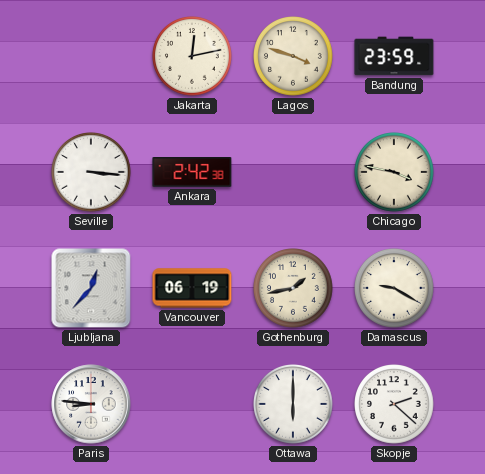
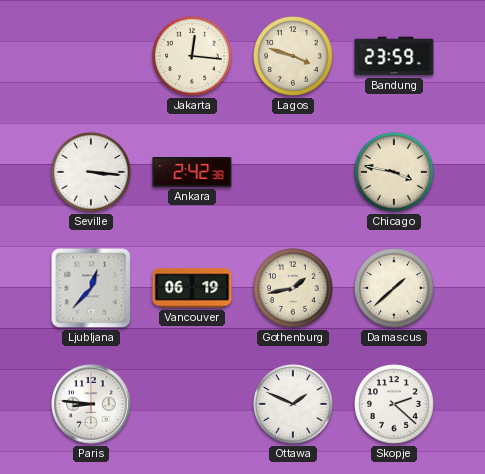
Jakarta: 12:13 -> 12:16
Damascus: 9:20 -> 1:38
Ottawa: 6:00 -> 1:49
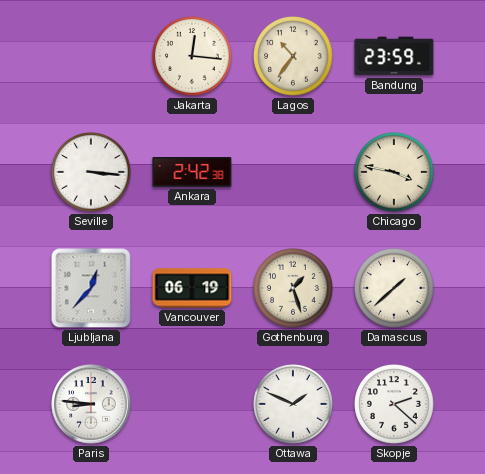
Lagos: 3:48 -> 10:36
Gothenburg: 1:43 -> 1:27
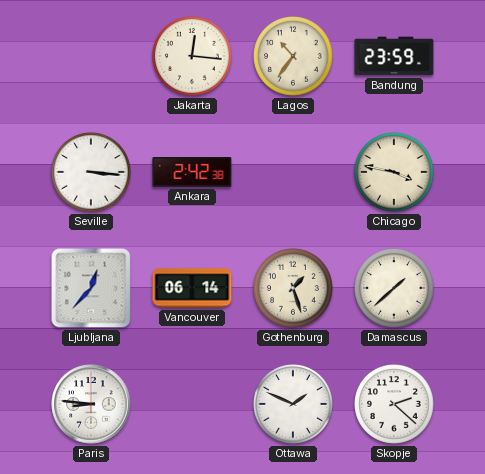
Vancouver: 06:19 -> 06:14
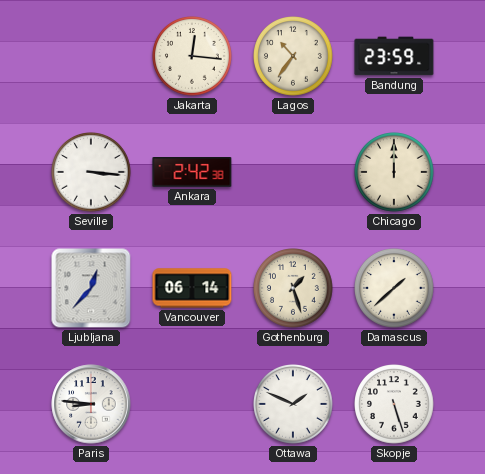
Chicago: 3:47 -> 12:00
Skopje: 2:22 -> 5:27
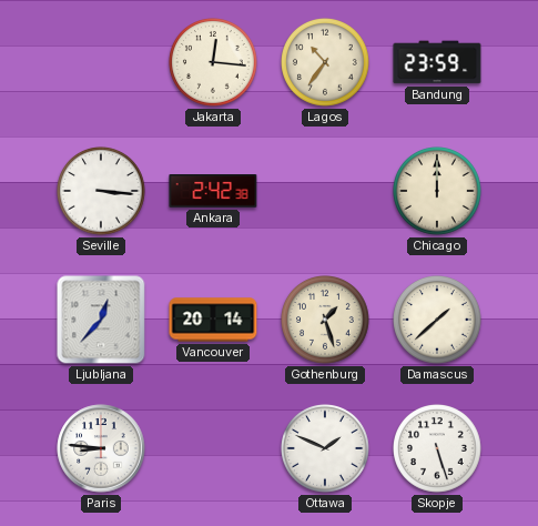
Vancouver: 06:14 -> 20:14
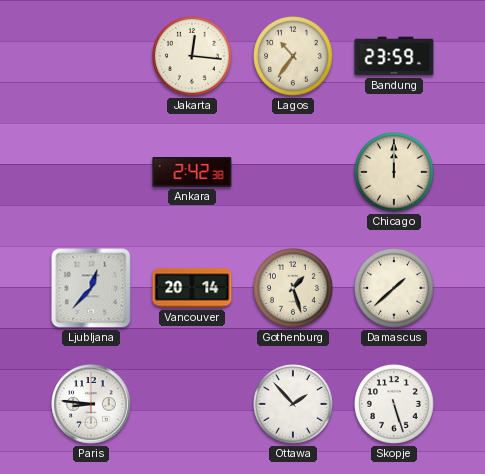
Seville: 3:16 -> none
Ottawa: 1:49 -> 1:53
